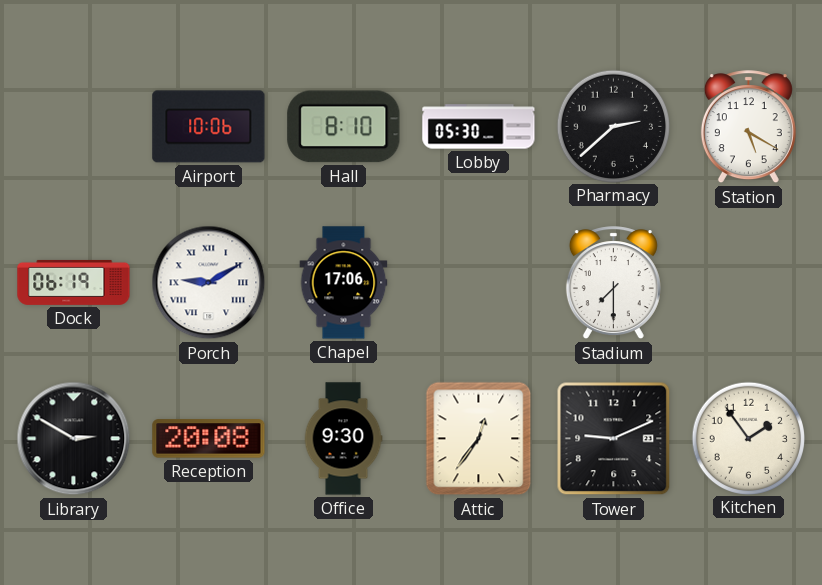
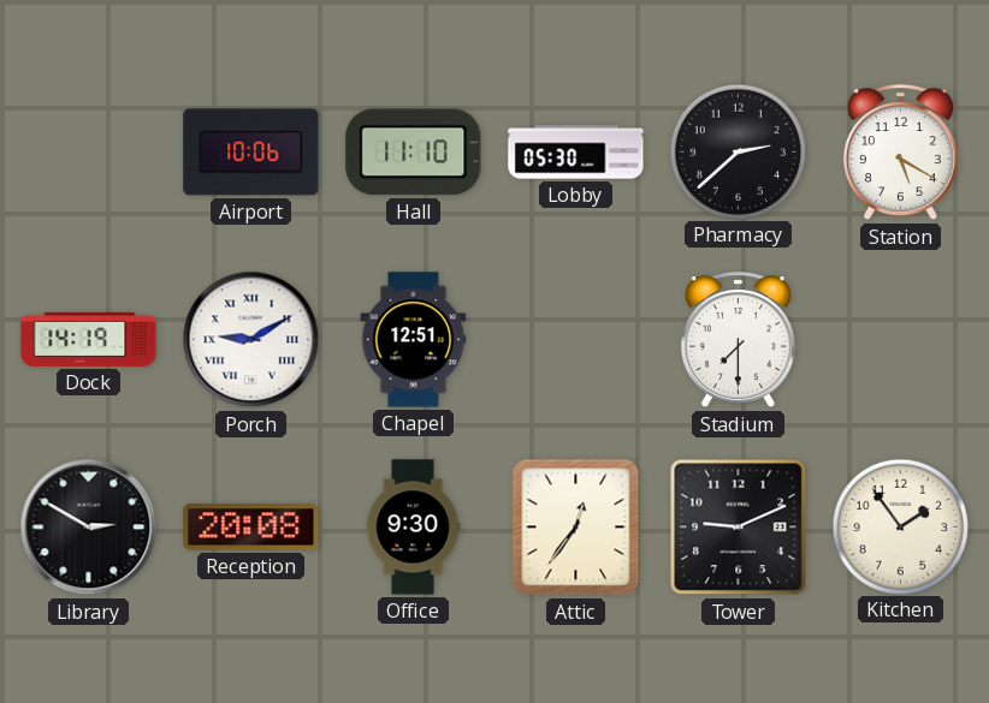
Hall: 8:10 -> 11:10
Dock: 06:19 -> 14:19
Chapel: 17:06 -> 12:51
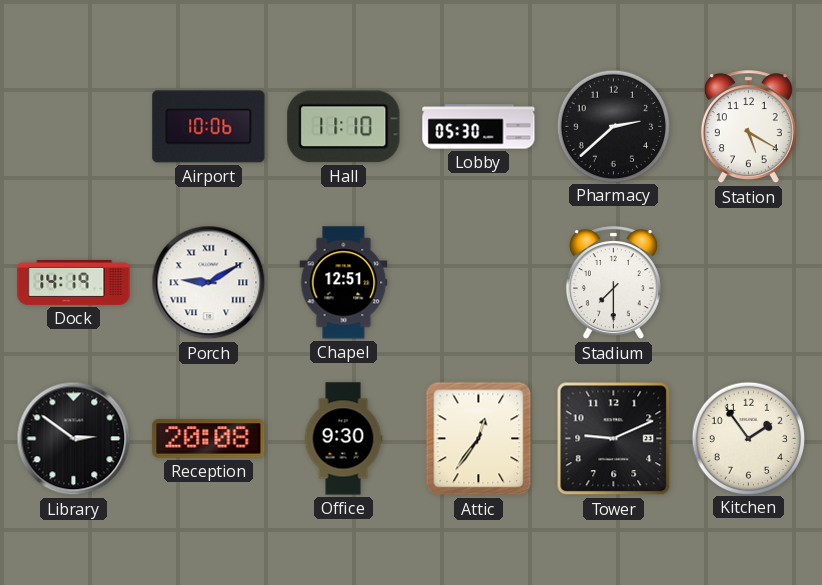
Library: 2:50 -> 2:51
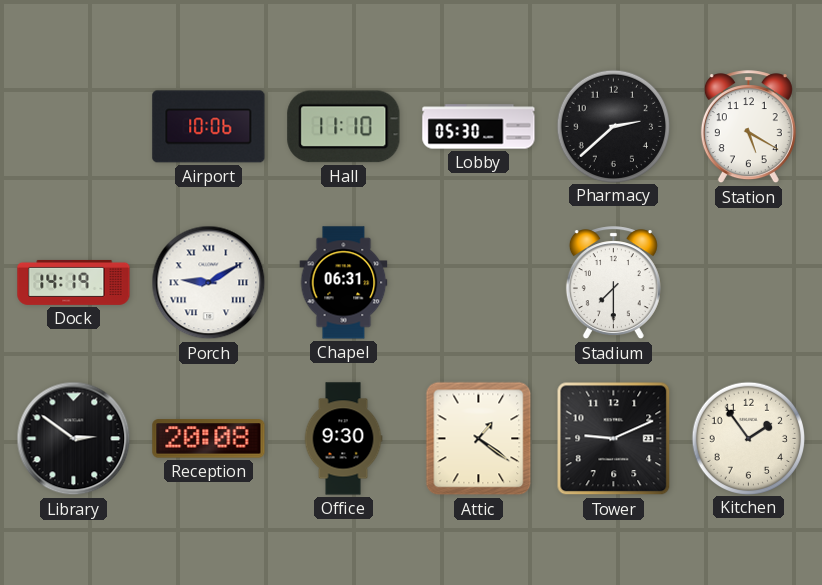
Chapel: 12:51 -> 06:31
Attic: 12:36 -> 1:21
